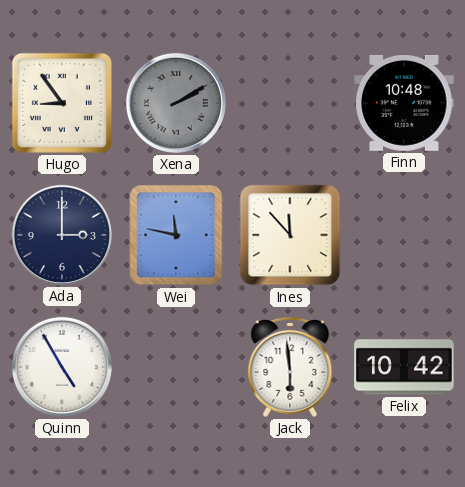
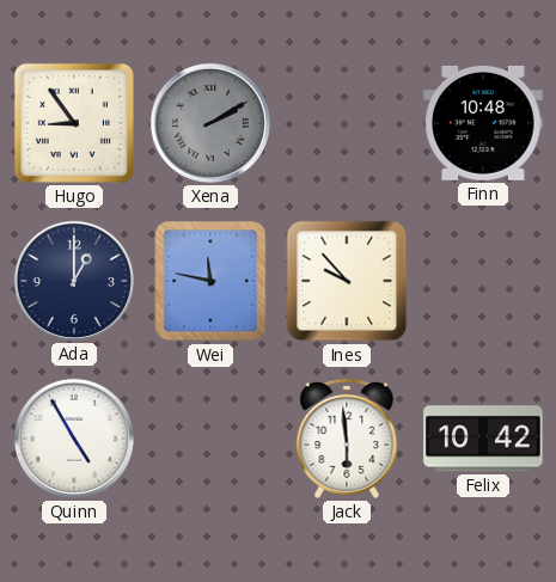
Ada: 3:00 -> 1:00
Ines: 11:53 -> 9:53
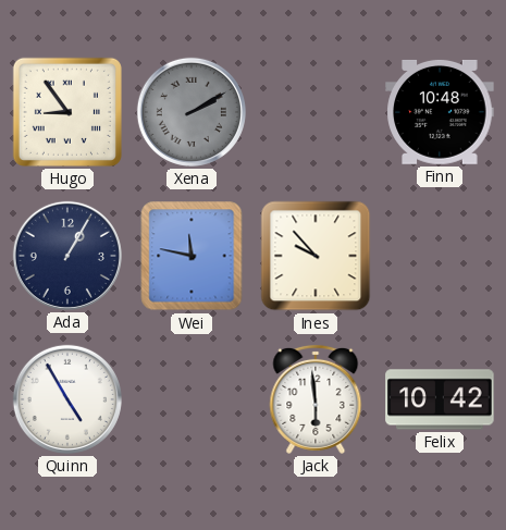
Ada: 1:00 -> 1:05
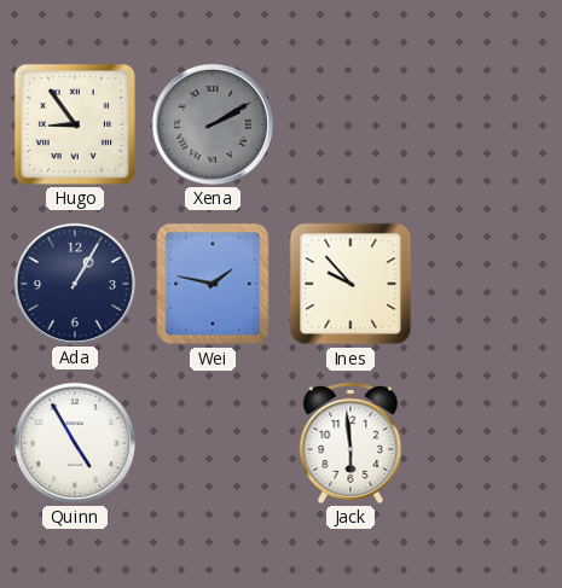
Finn: 10:48 -> none
Wei: 11:47 -> 1:47
Felix: 10:42 -> none
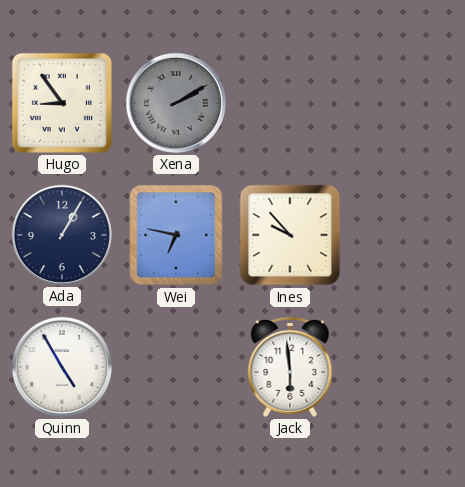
Wei: 1:47 -> 6:47
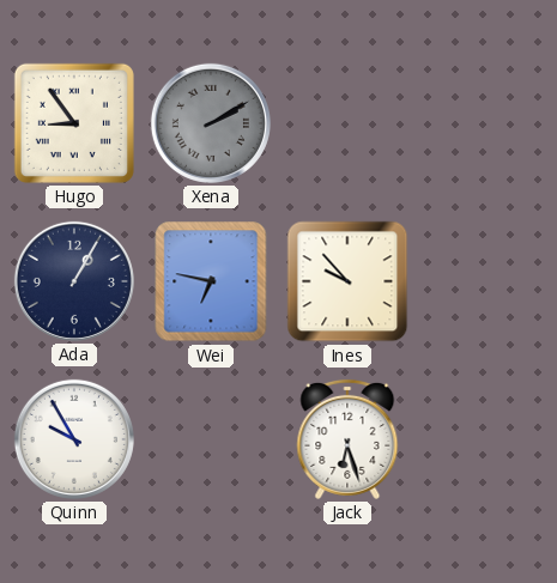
Quinn: 4:55 -> 9:55
Jack: 5:59 -> 6:27
